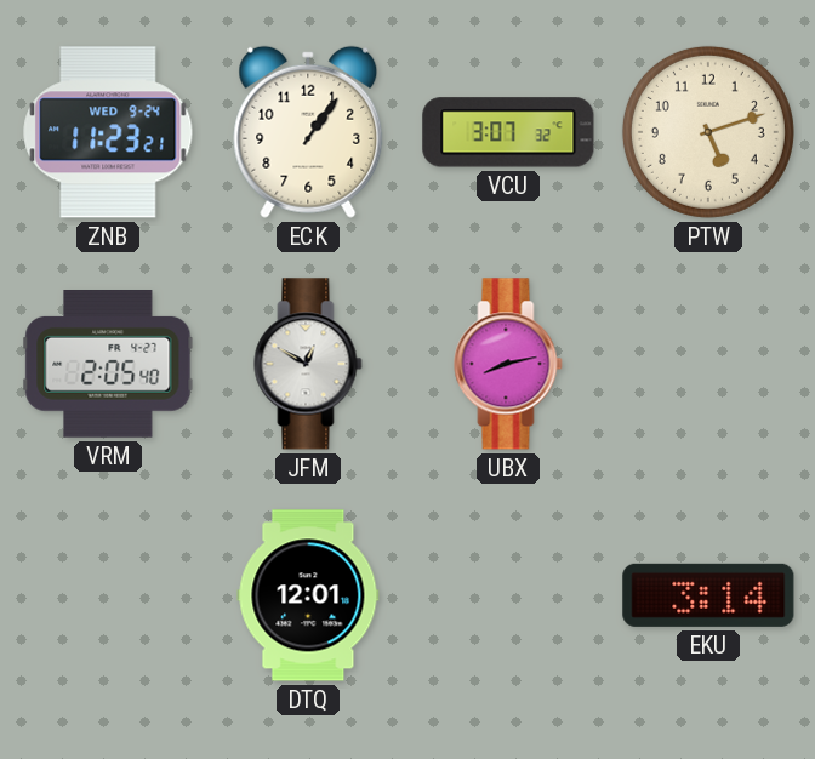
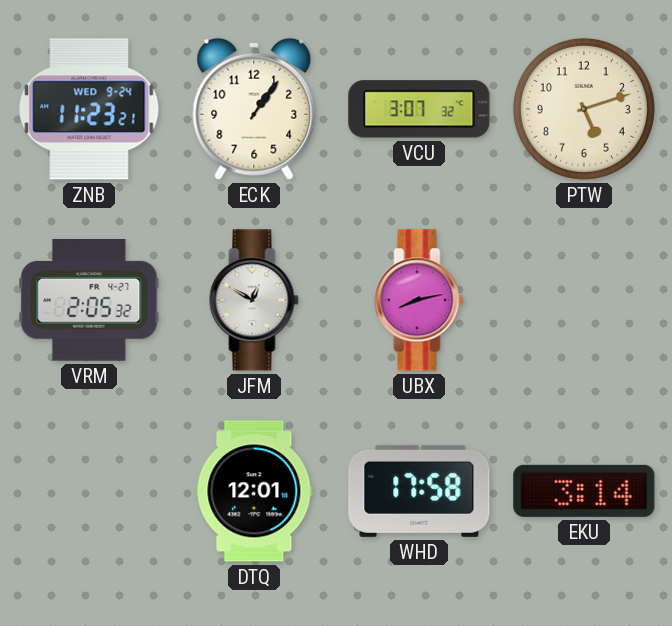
VRM: 2:05:40 -> 2:05:32
WHD: none -> 17:58
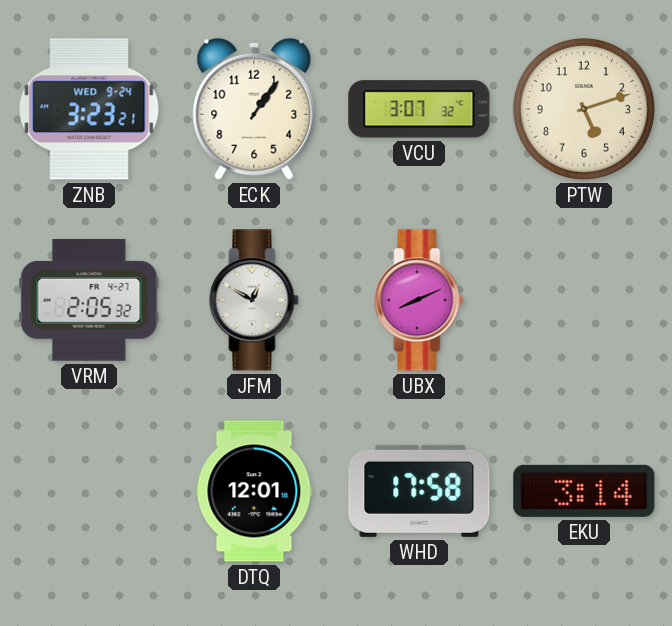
ZNB: 11:23 -> 3:23
UBX: 8:13 -> 8:11
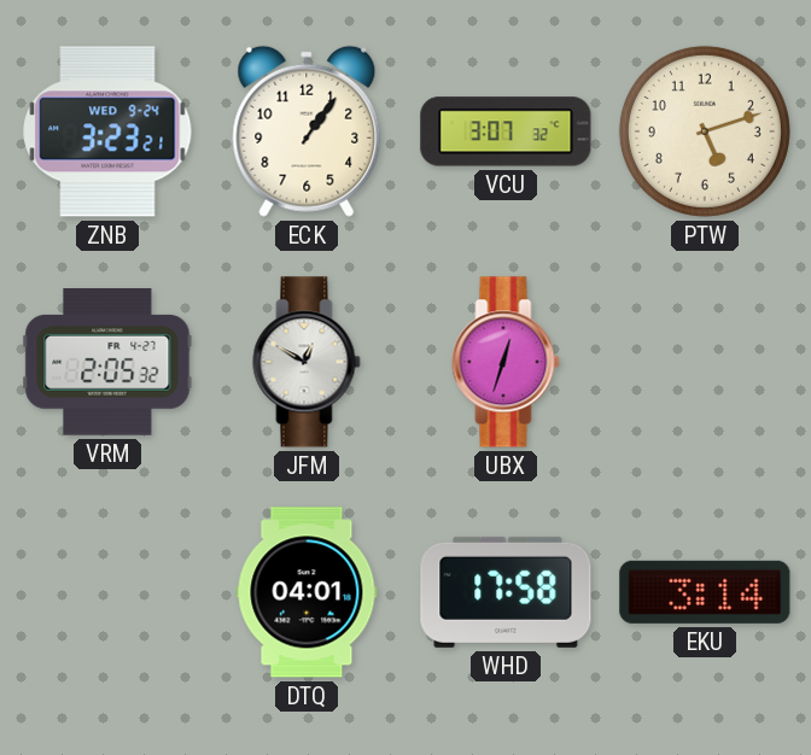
UBX: 8:11 -> 12:33
DTQ: 12:01 -> 04:01
